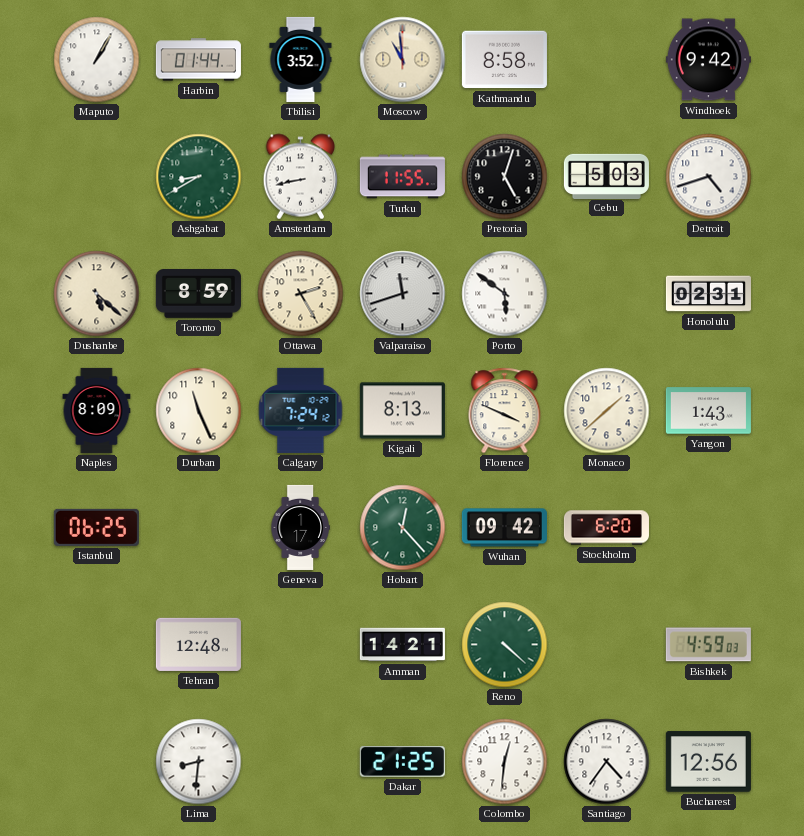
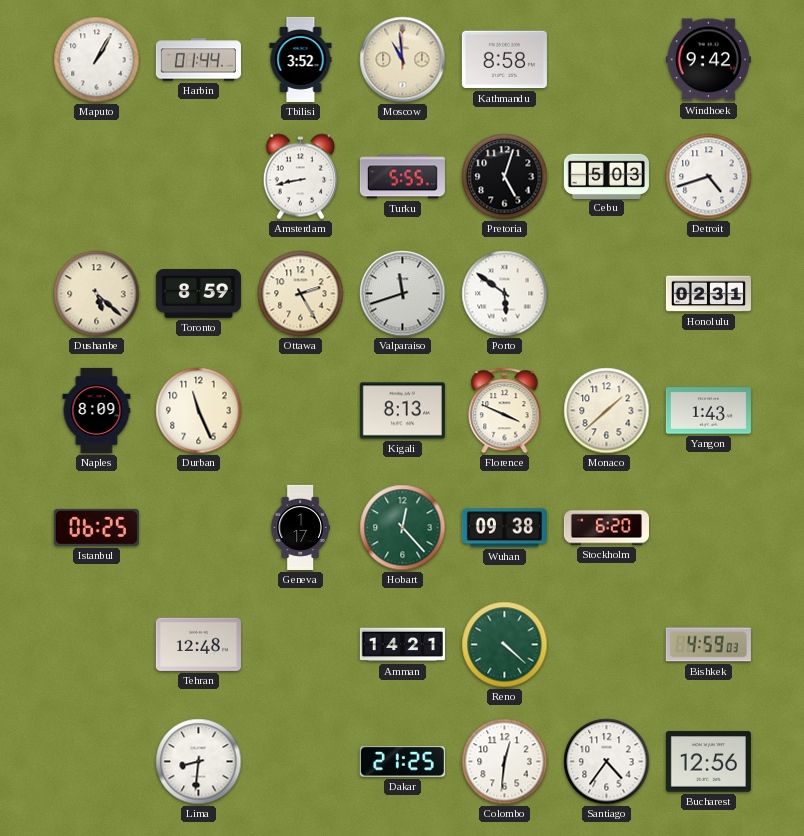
Ashgabat: 8:40 -> none
Turku: 11:55 -> 5:55
Calgary: 7:24 -> none
Wuhan: 09:42 -> 09:38
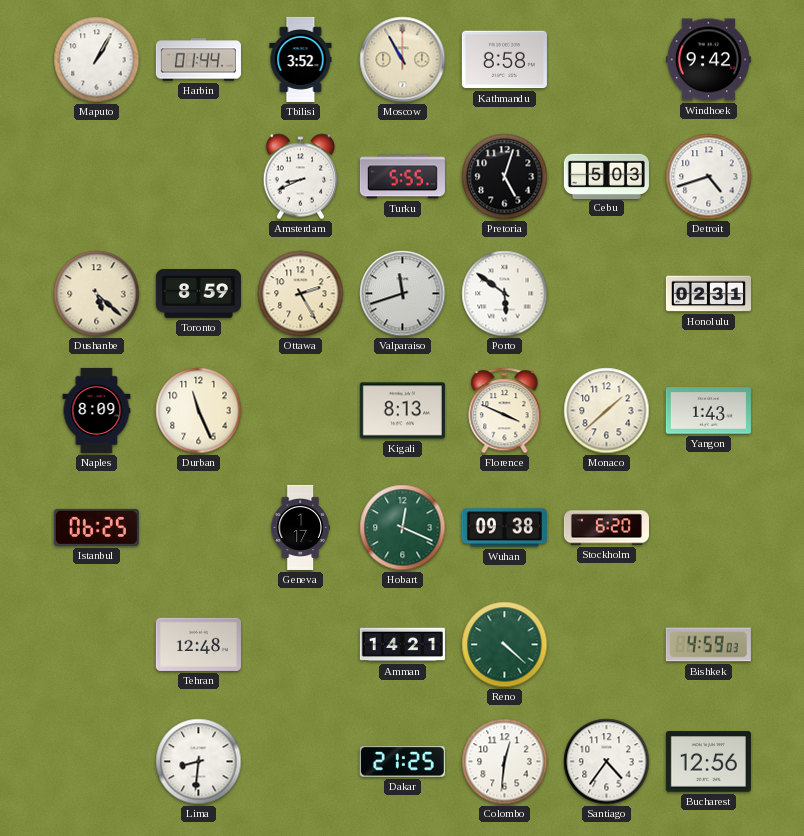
Moscow: 10:59 -> 10:55
Amsterdam: 8:43 -> 8:41
Hobart: 12:23 -> 12:19
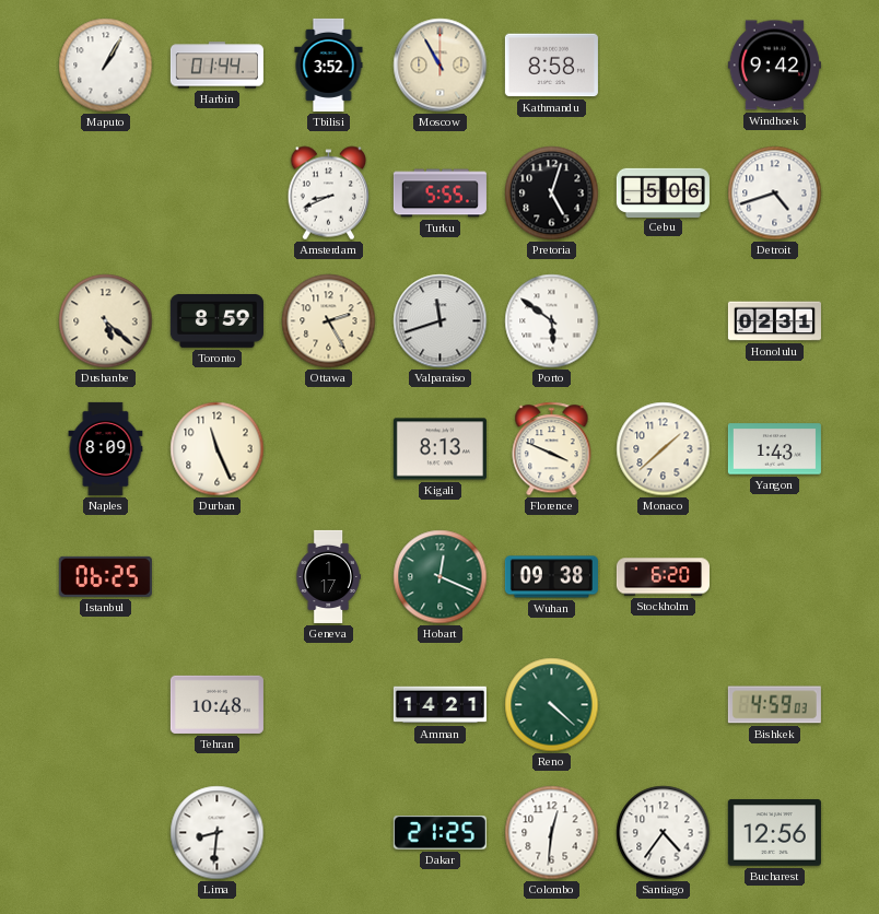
Cebu: 5:03 -> 5:06
Tehran: 12:48 -> 10:48
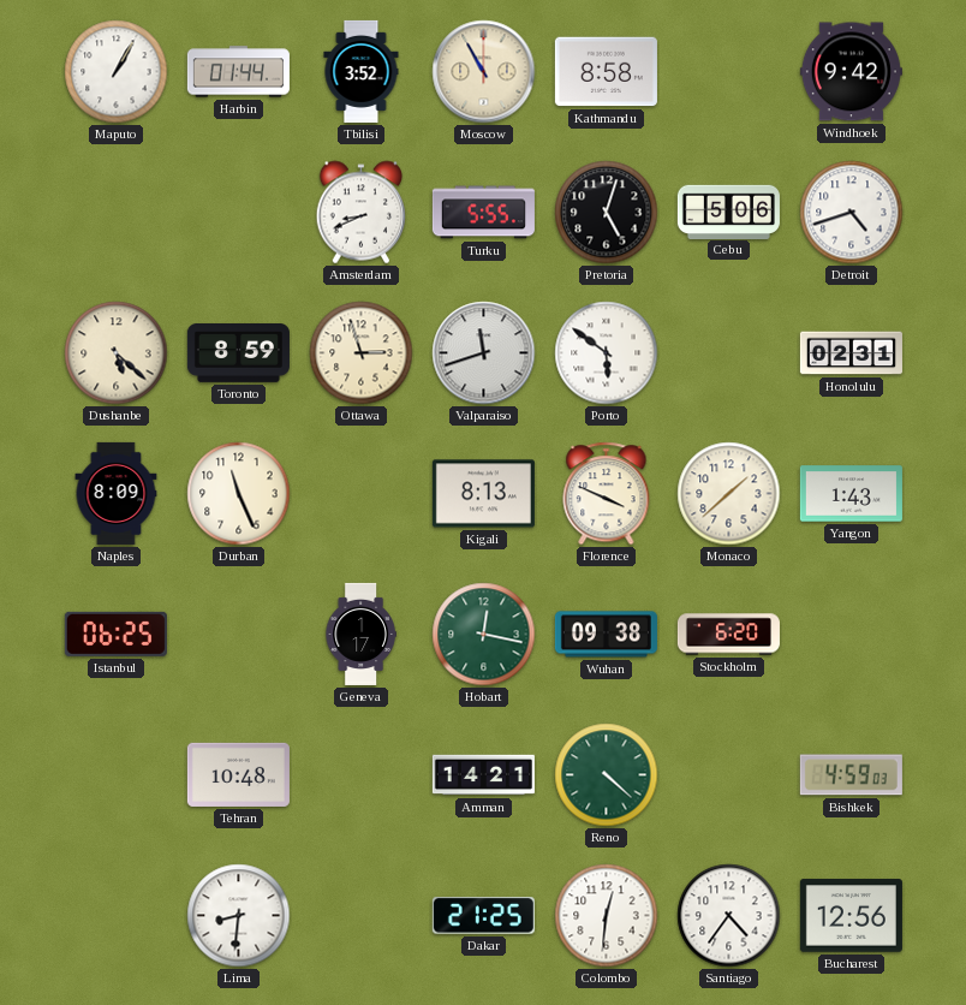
Ottawa: 2:25 -> 2:57
Hobart: 12:19 -> 12:17
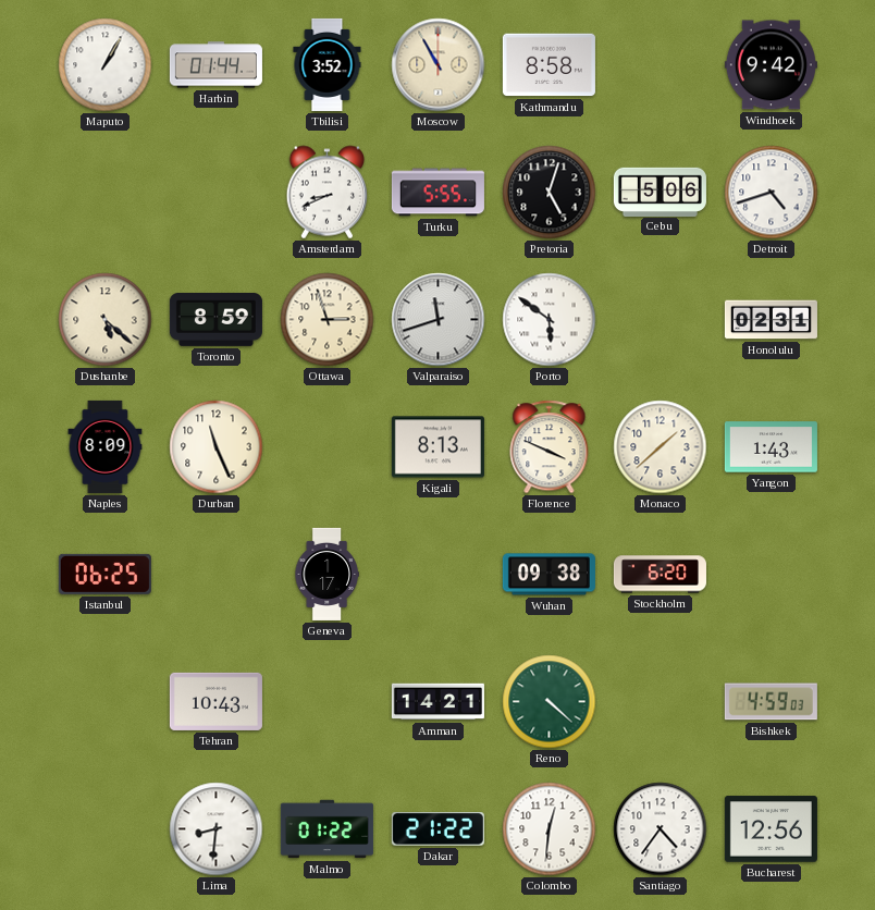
Hobart: 12:17 -> none
Tehran: 10:48 -> 10:43
Malmo: none -> 01:22
Dakar: 21:25 -> 21:22
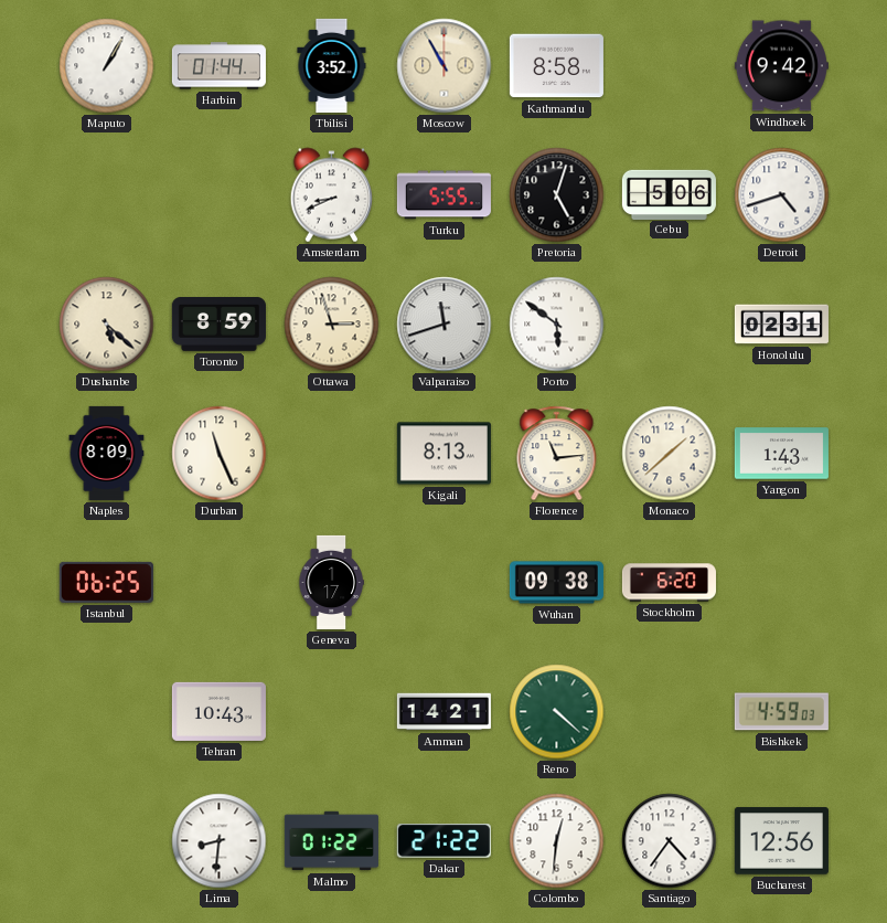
Florence: 3:49 -> 11:14
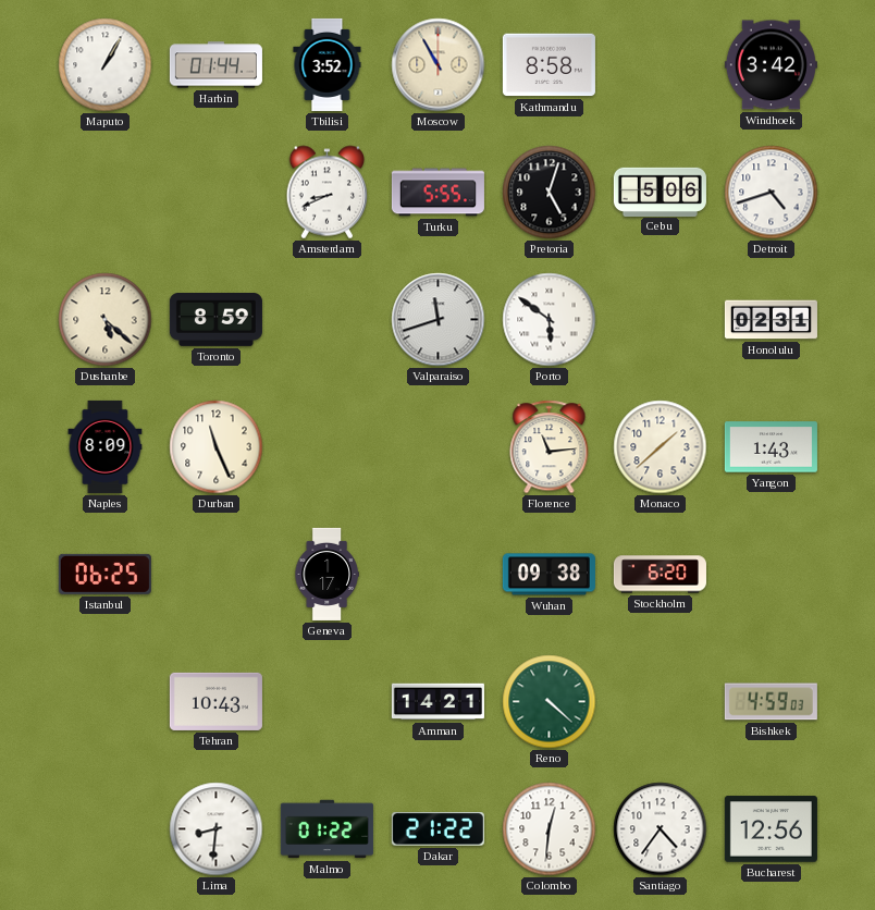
Windhoek: 9:42 -> 3:42
Ottawa: 2:57 -> none
Kigali: 8:13 -> none
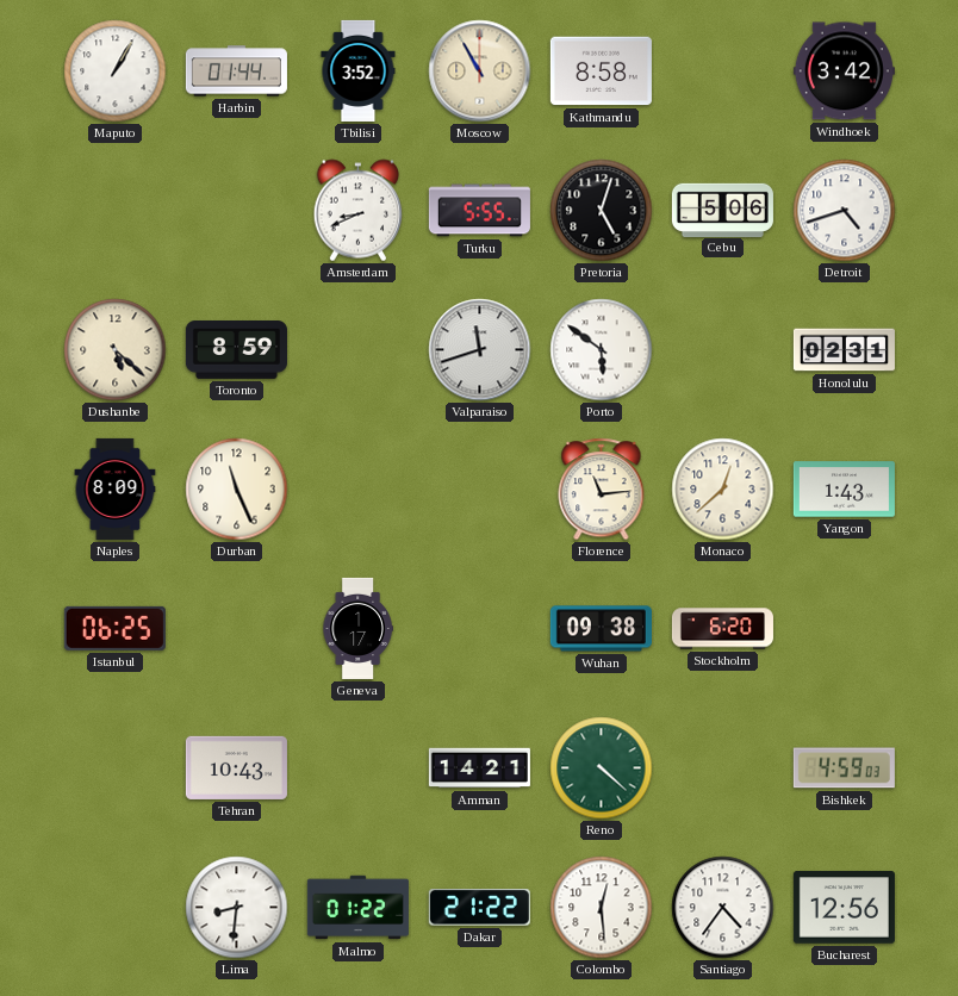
Monaco: 1:38 -> 12:38
Colombo: 12:31 -> 12:29
